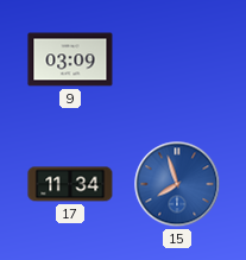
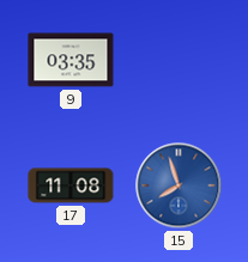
9: 03:09 -> 03:35
17: 11:34 -> 11:08
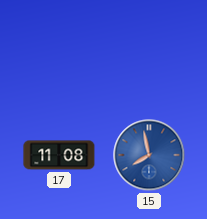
9: 03:35 -> none
15: 7:57 -> 7:58
